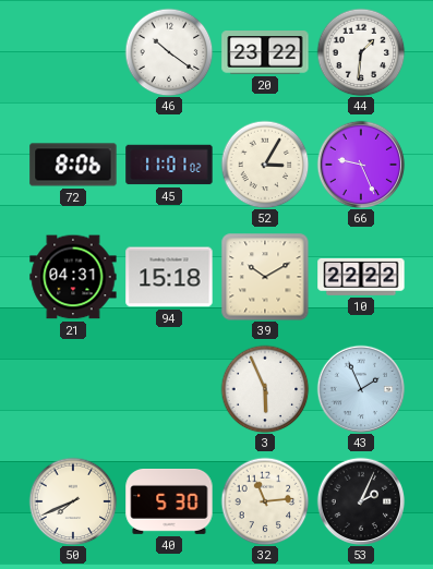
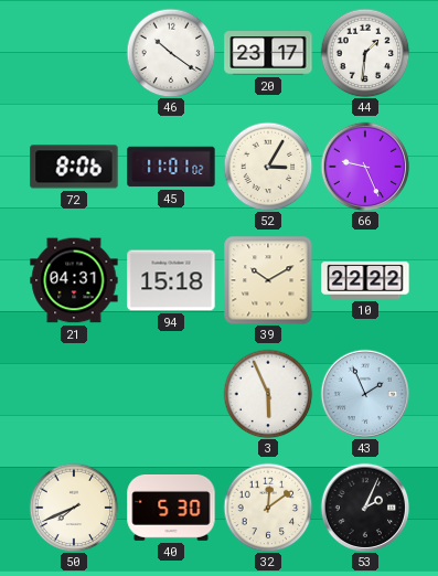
20: 23:22 -> 23:17
32: 11:14 -> 12:09
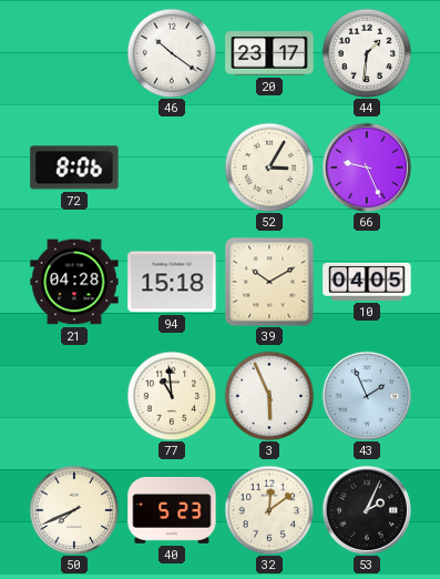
45: 11:01 -> none
21: 04:31 -> 04:28
10: 22:22 -> 04:05
77: none -> 10:59
40: 5:30 -> 5:23
